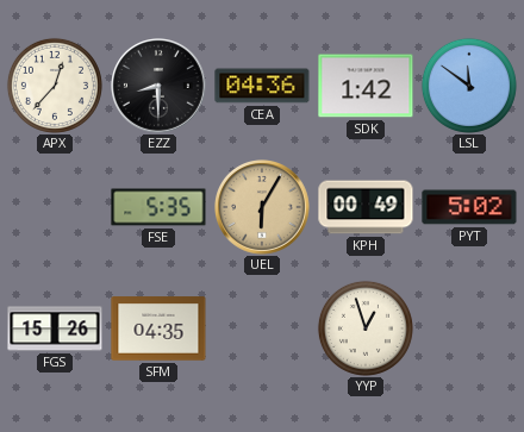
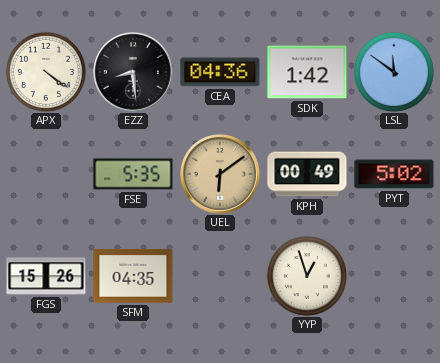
APX: 12:37 -> 4:21
EZZ: 8:30 -> 8:29
UEL: 6:05 -> 6:09
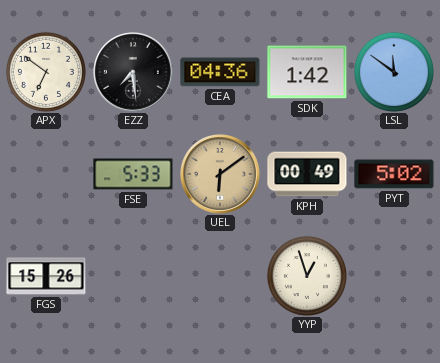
APX: 4:21 -> 6:51
EZZ: 8:29 -> 7:29
FSE: 5:35 -> 5:33
SFM: 04:35 -> none
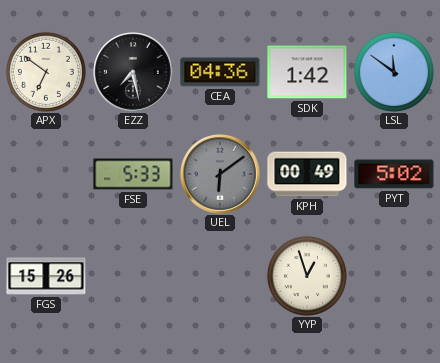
EZZ: 7:29 -> 7:28
UEL dial: champagne -> grey
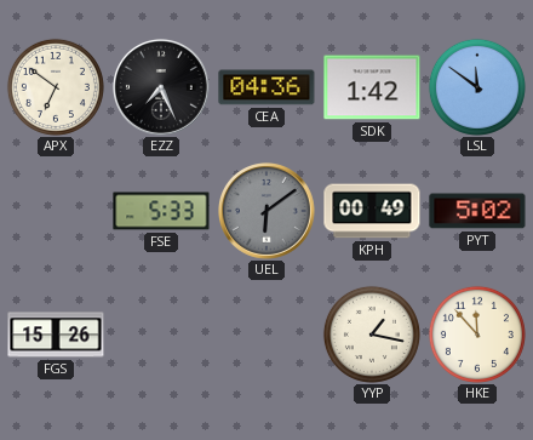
EZZ: 7:28 -> 7:26
YYP: 12:57 -> 1:17
HKE: none -> 11:53
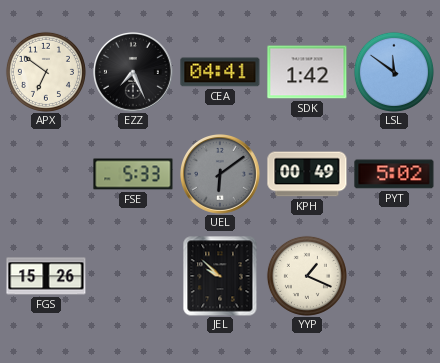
CEA: 04:36 -> 04:41
JEL: none -> 9:52
YYP: 1:17 -> 1:19
HKE: 11:53 -> none
